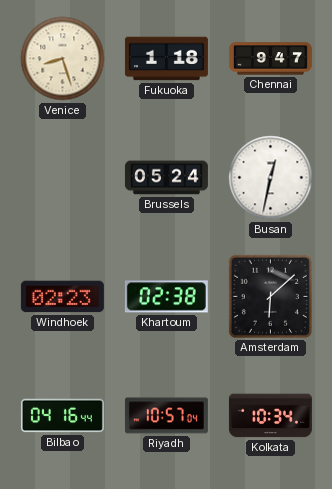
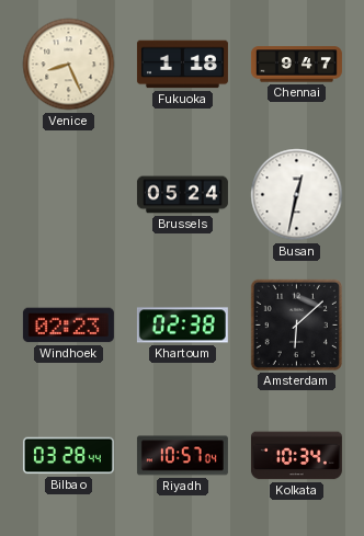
Venice: 8:27 -> 8:26
Bilbao: 04:16 -> 03:28
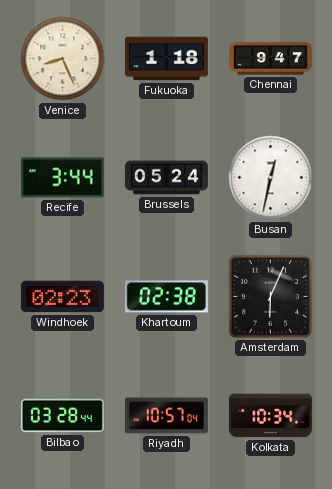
Recife: none -> 3:44
Amsterdam: 6:08 -> 6:04
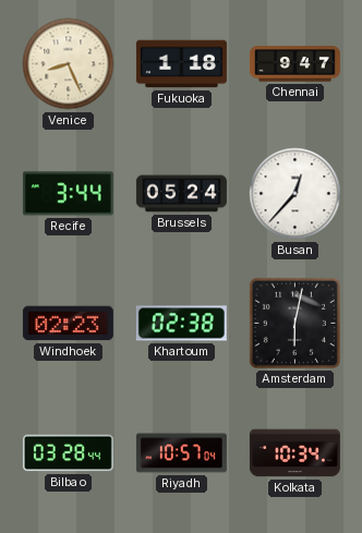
Busan: 12:32 -> 12:37
Amsterdam: 6:04 -> 6:02
